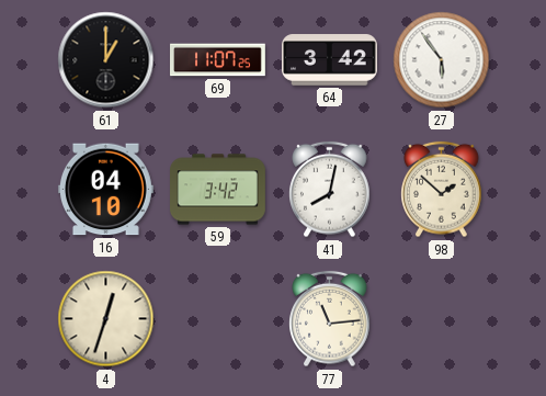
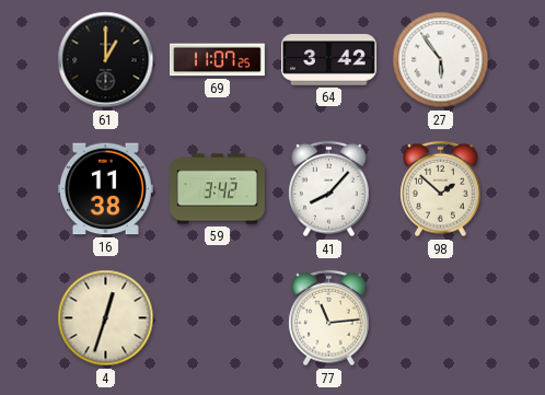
16: 04:10 -> 11:38
41: 8:02 -> 8:07
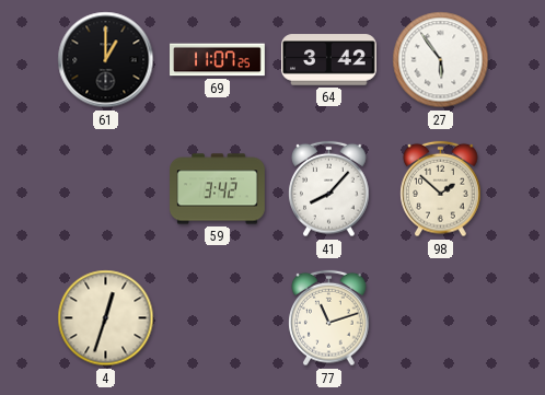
16: 11:38 -> none
77: 11:14 -> 11:12
